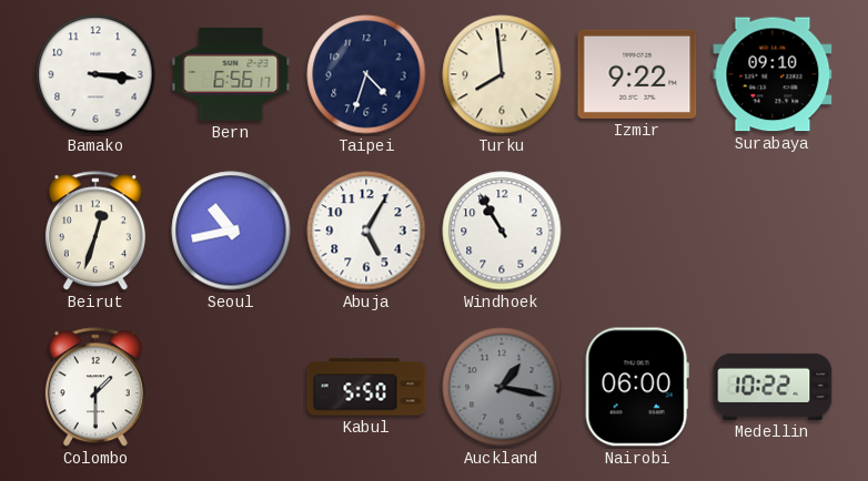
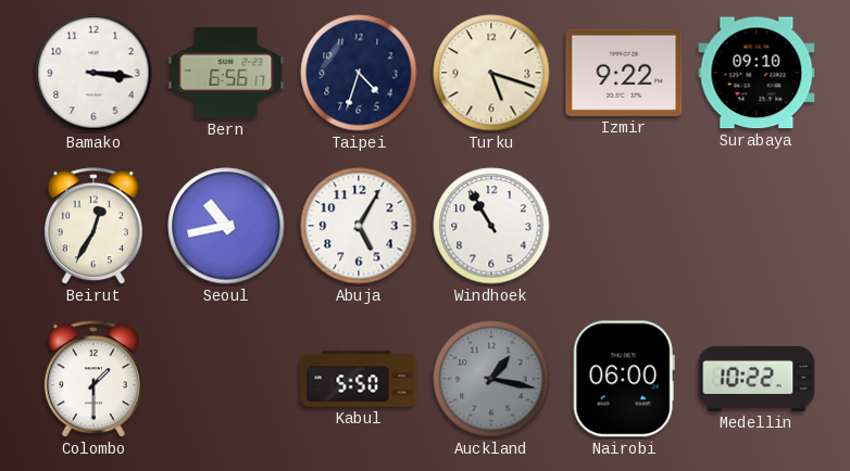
Turku: 7:59 -> 5:18
Beirut: 12:33 -> 12:35
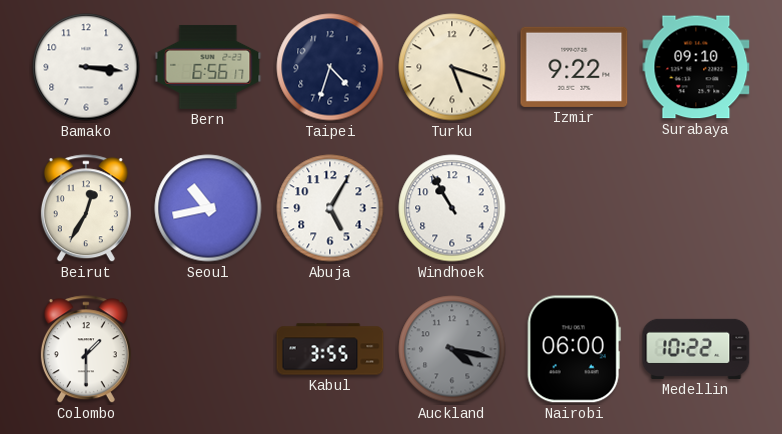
Kabul: 5:50 -> 3:55
Auckland: 1:17 -> 4:17
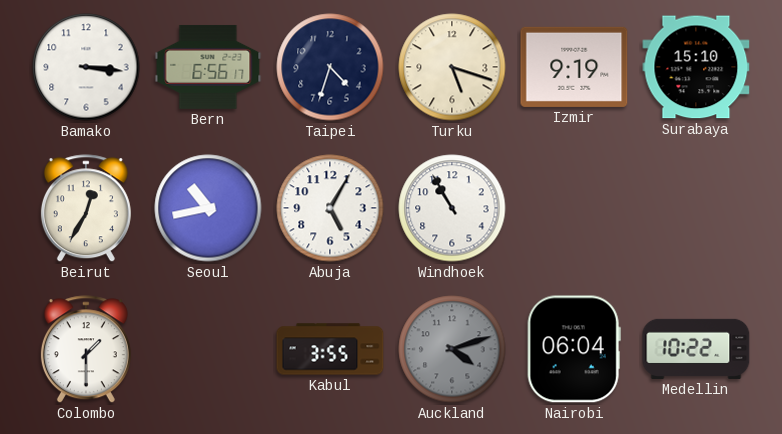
Izmir: 9:22 -> 9:19
Surabaya: 09:10 -> 15:10
Auckland: 4:17 -> 4:12
Nairobi: 06:00 -> 06:04
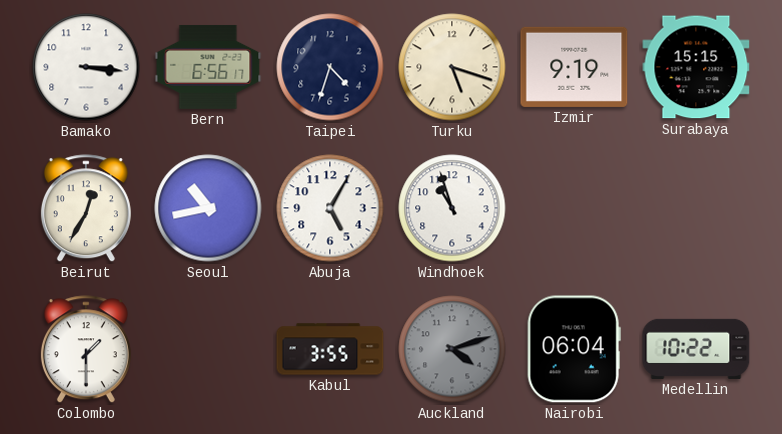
Surabaya: 15:10 -> 15:15
Windhoek: 10:55 -> 10:57
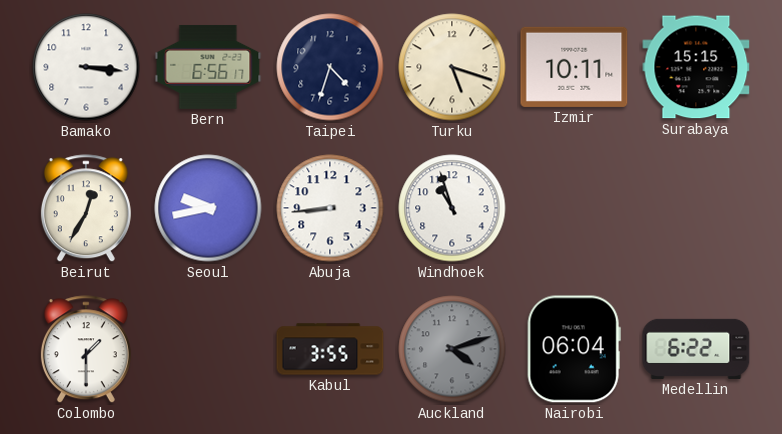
Izmir: 9:19 -> 10:11
Seoul: 10:43 -> 9:43
Abuja: 5:05 -> 8:44
Medellin: 10:22 -> 6:22
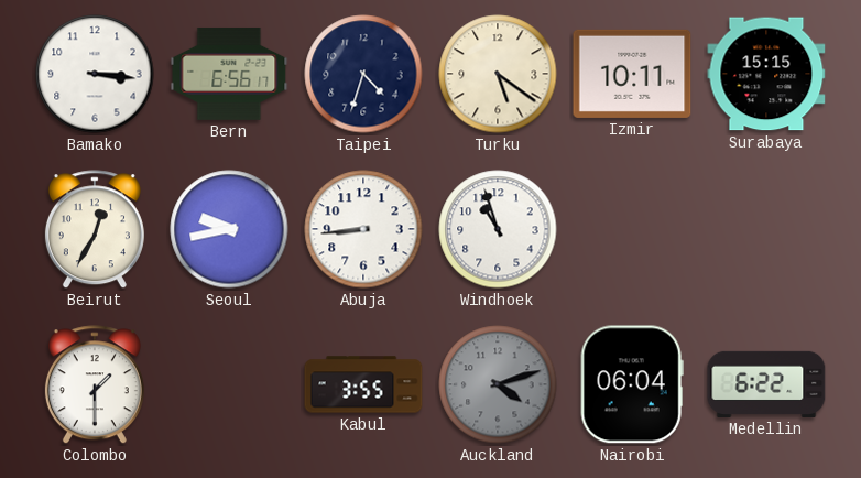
Turku: 5:18 -> 5:21
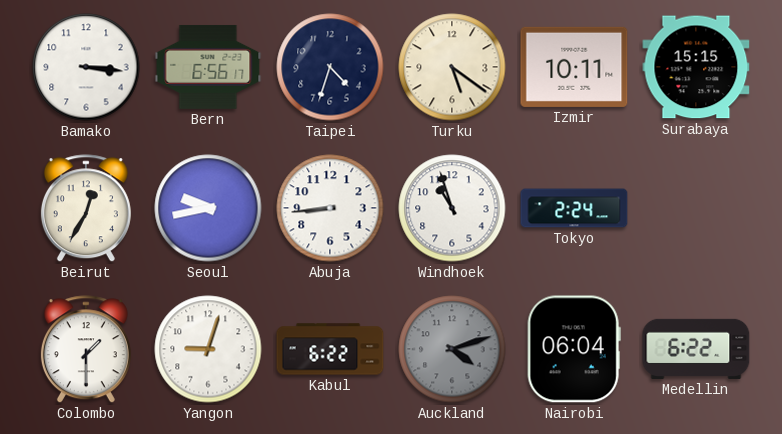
Tokyo: none -> 2:24
Yangon: none -> 9:03
Kabul: 3:55 -> 6:22
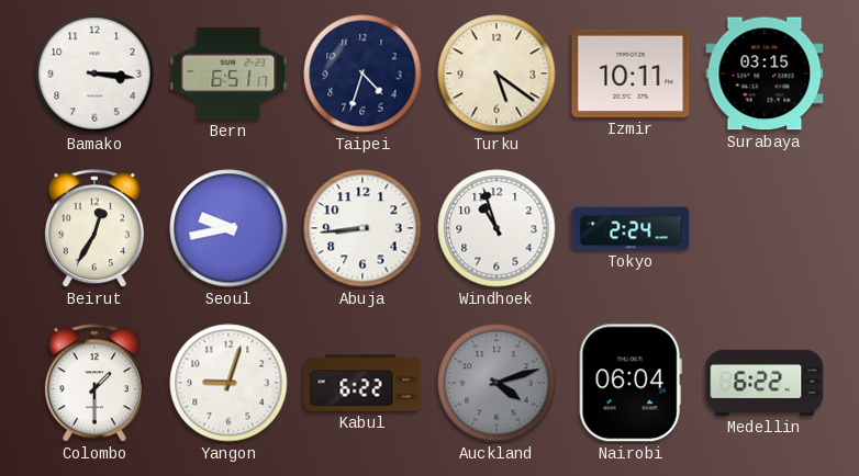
Bern: 6:56 -> 6:51
Surabaya: 15:15 -> 03:15
